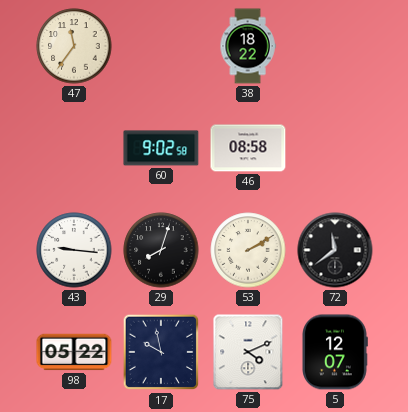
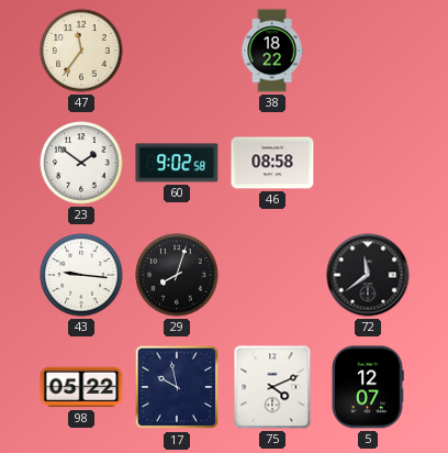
23: none -> 1:51
53: 2:10 -> none
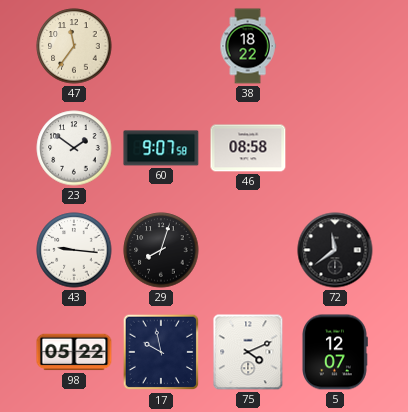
60: 9:02 -> 9:07
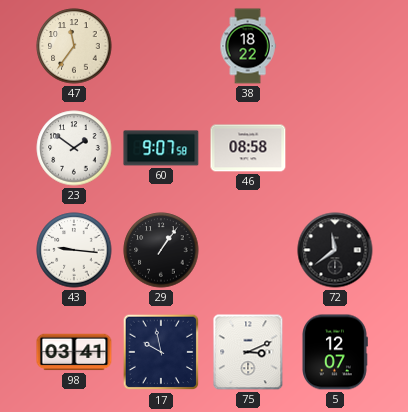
29: 8:03 -> 1:06
98: 05:22 -> 03:41
75: 4:11 -> 3:11
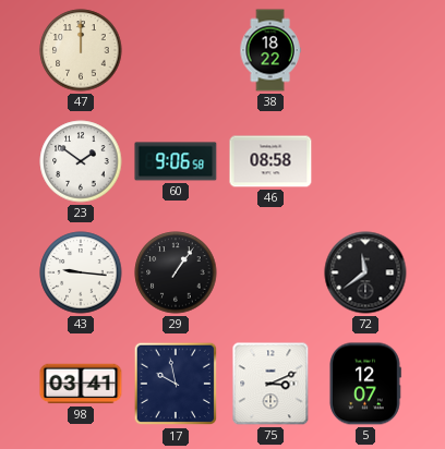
47: 11:36 -> 12:00
60: 9:07 -> 9:06
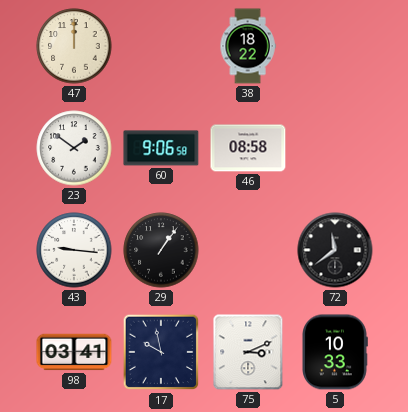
5: 12:07 -> 10:33
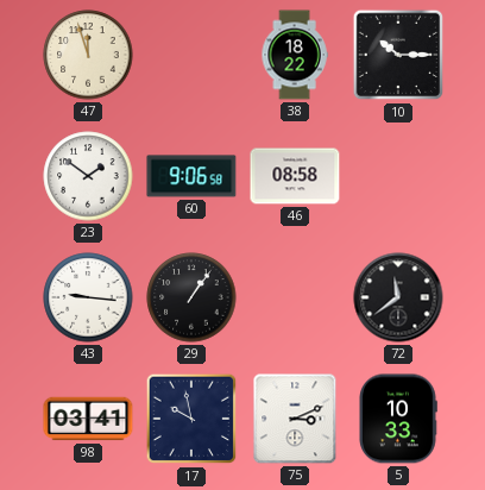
47: 12:00 -> 11:57
10: none -> 10:15
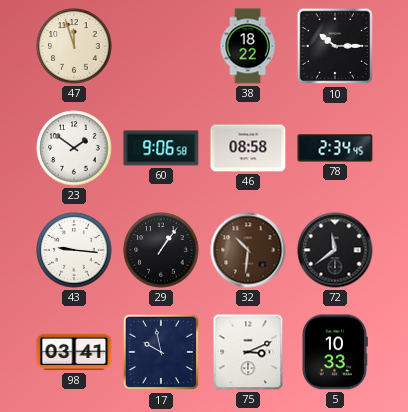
78: none -> 2:34
32: none -> 10:31
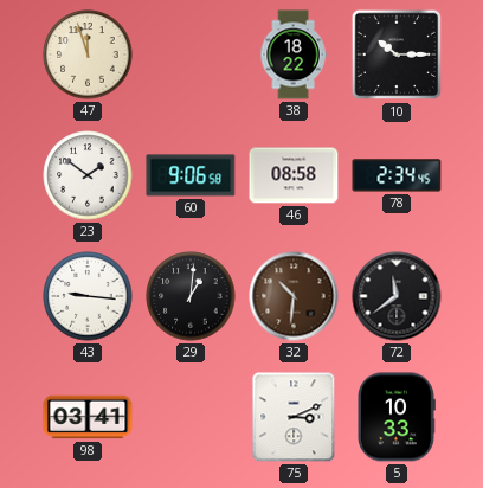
29: 1:06 -> 1:01
17: 9:58 -> none
